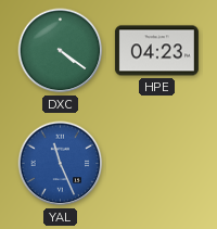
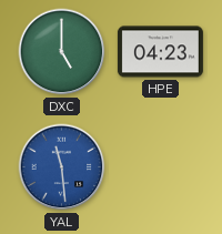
DXC: 4:21 -> 5:00
YAL: 11:26 -> 11:29
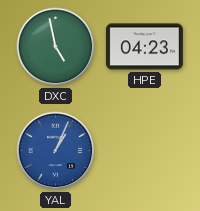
DXC: 5:00 -> 4:58
YAL: 11:29 -> 1:04
